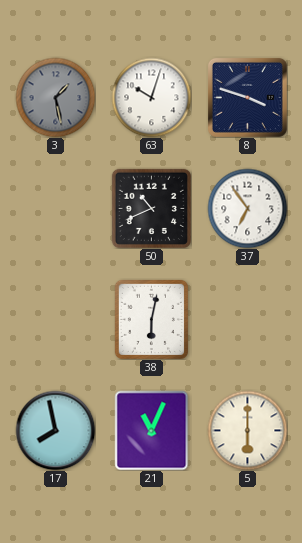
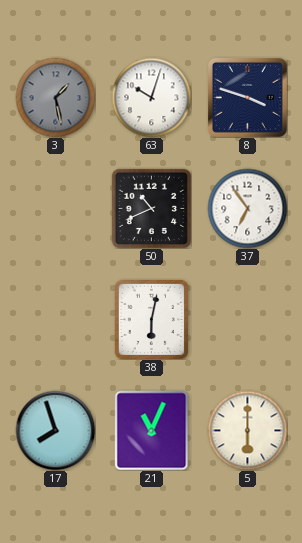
17: 7:58 -> 7:57
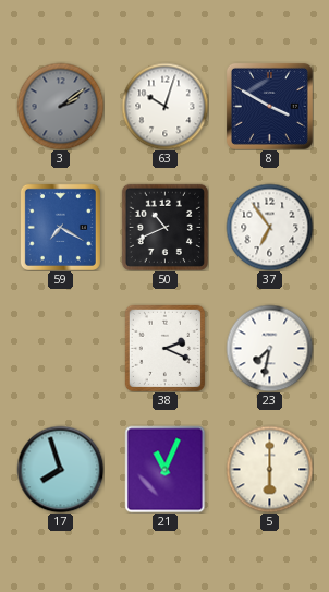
3: 1:28 -> 2:09
8: 3:48 -> 3:50
59: none -> 7:20
38: 6:02 -> 2:19
23: none -> 7:32
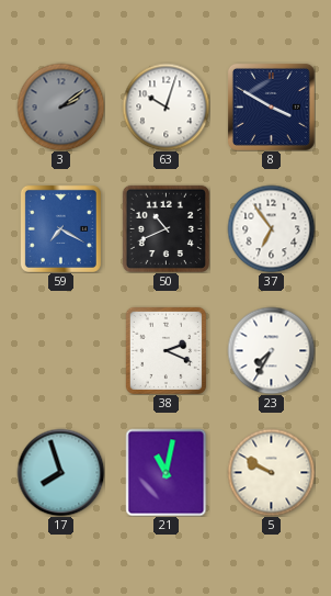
23: 7:32 -> 7:35
21: 11:04 -> 11:02
5: 6:00 -> 9:50
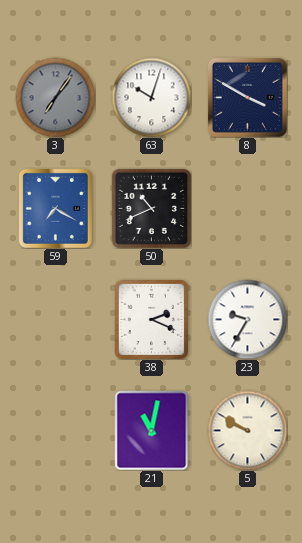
3: 2:09 -> 7:06
37: 6:54 -> none
23: 7:35 -> 9:35
17: 7:57 -> none
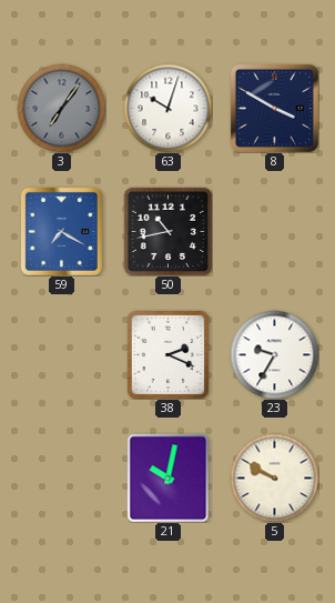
50: 10:41 -> 10:43
21: 11:02 -> 10:02
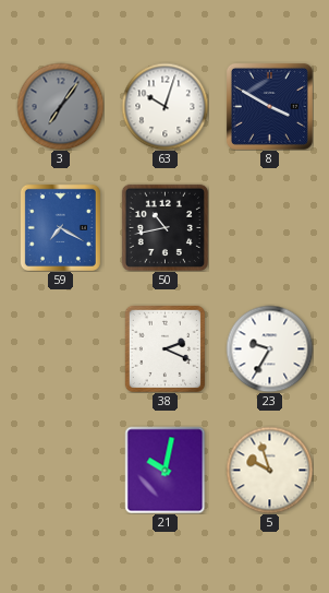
5: 9:50 -> 9:57
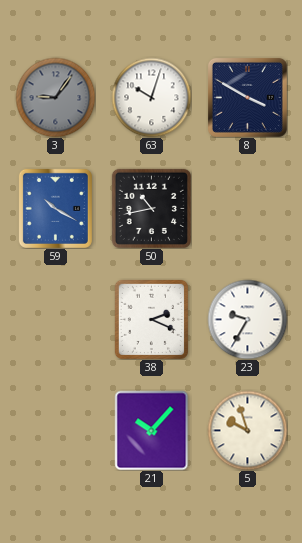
3: 7:06 -> 9:06
59: 7:20 -> 10:20
21: 10:02 -> 10:07
